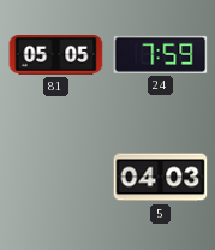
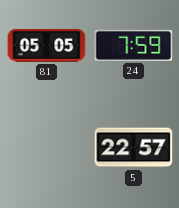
5: 04:03 -> 22:57
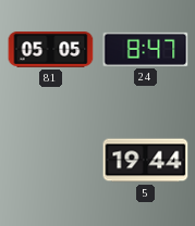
24: 7:59 -> 8:47
5: 22:57 -> 19:44
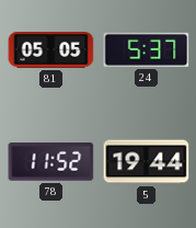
24: 8:47 -> 5:37
78: none -> 11:52
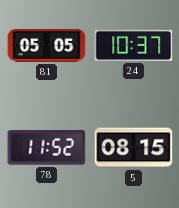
24: 5:37 -> 10:37
5: 19:44 -> 08:15
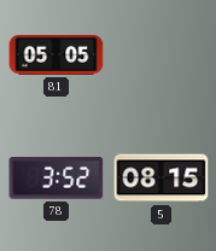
24: 10:37 -> none
78: 11:52 -> 3:52
